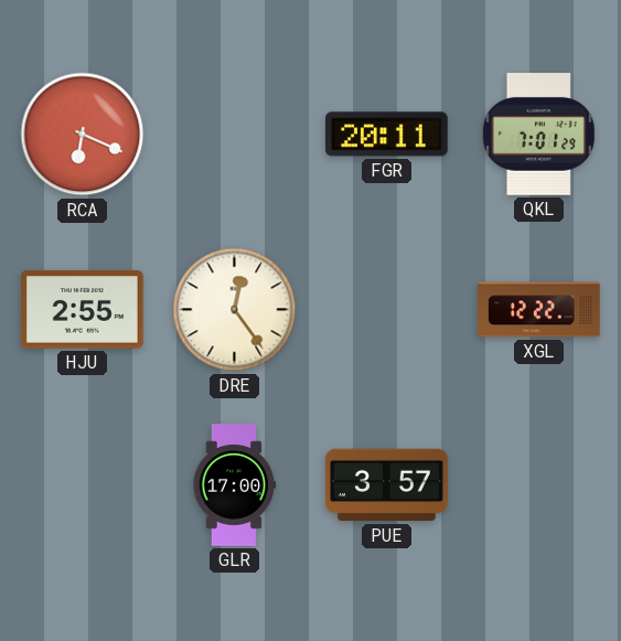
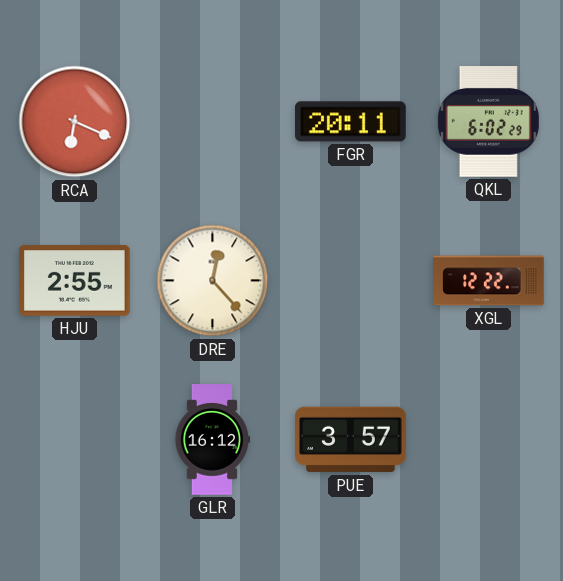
QKL: 7:01 -> 6:02
DRE: 12:24 -> 12:23
GLR: 17:00 -> 16:12
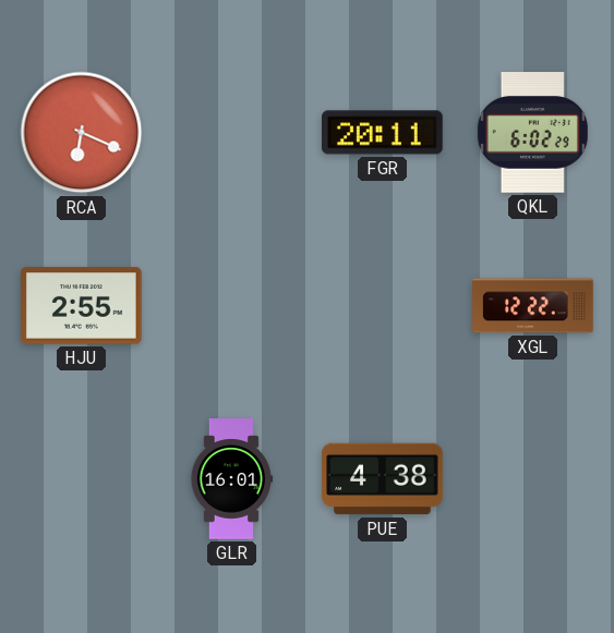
DRE: 12:23 -> none
GLR: 16:12 -> 16:01
PUE: 3:57 -> 4:38
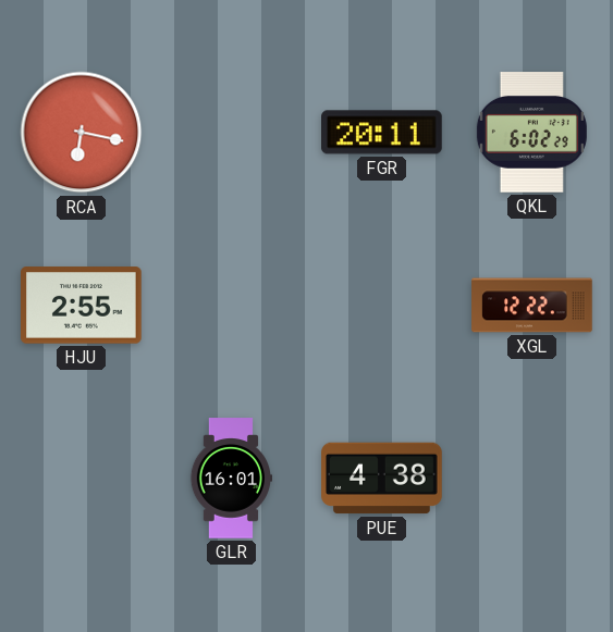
RCA: 6:19 -> 6:17
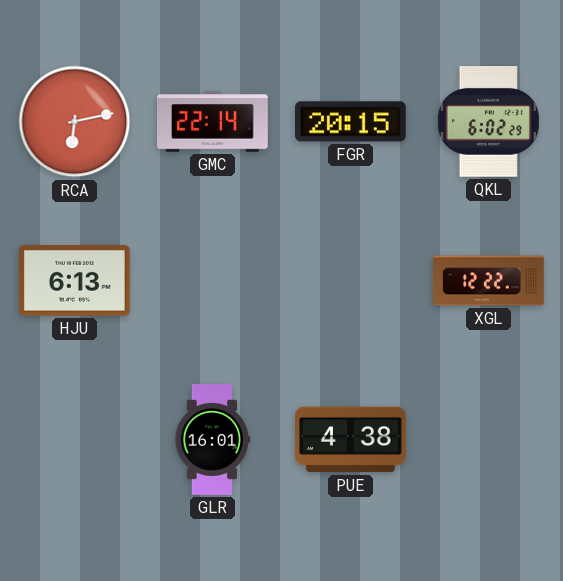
RCA: 6:17 -> 6:13
GMC: none -> 22:14
FGR: 20:11 -> 20:15
HJU: 2:55 -> 6:13
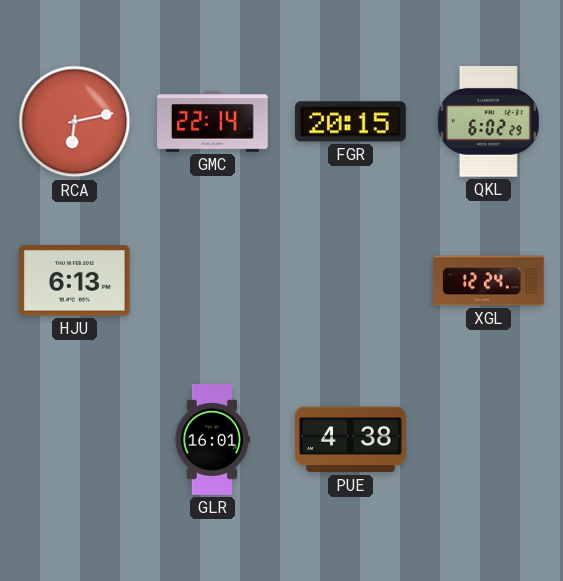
XGL: 12:22 -> 12:24
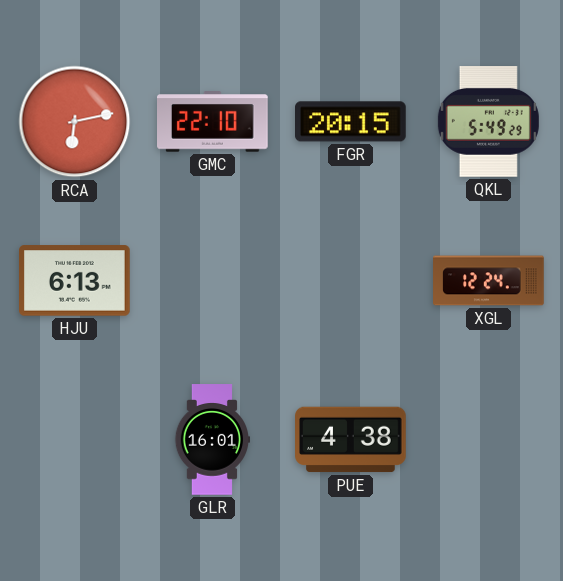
GMC: 22:14 -> 22:10
QKL: 6:02 -> 5:49
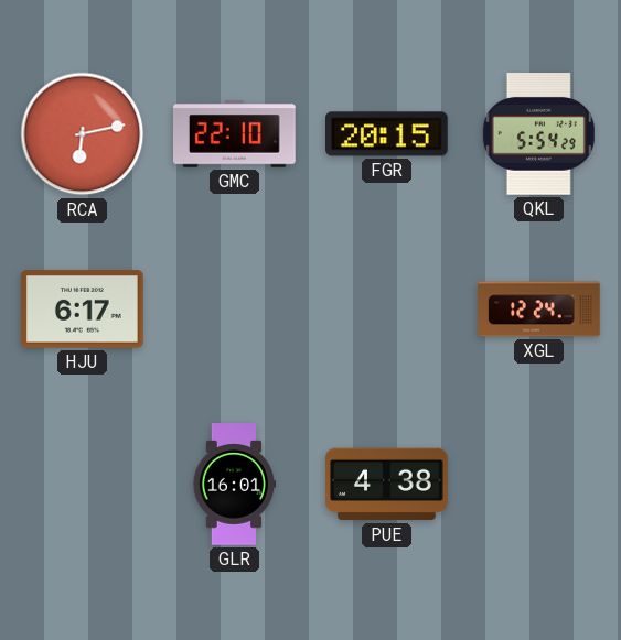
QKL: 5:49 -> 5:54
HJU: 6:13 -> 6:17
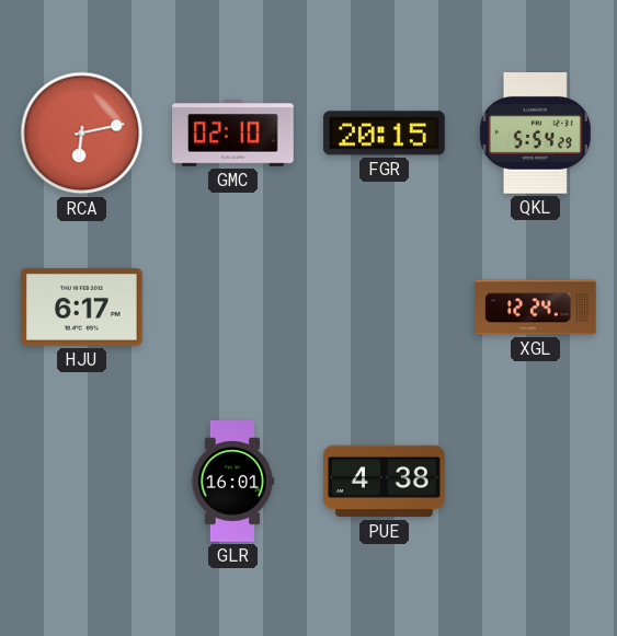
GMC: 22:10 -> 02:10
